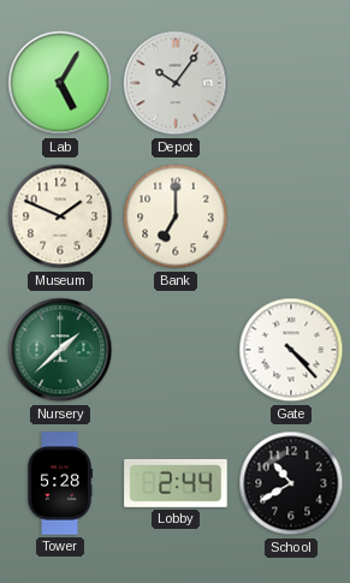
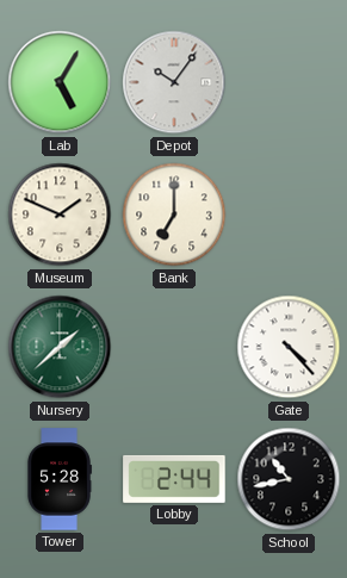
School: 10:40 -> 10:43
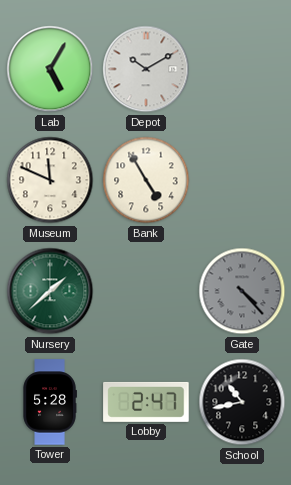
Depot: 10:06 -> 10:10
Museum: 1:49 -> 11:49
Bank: 7:00 -> 4:55
Gate dial: white -> grey
Lobby: 2:44 -> 2:47
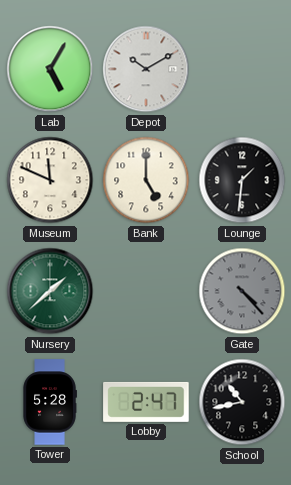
Bank: 4:55 -> 5:00
Lounge: none -> 1:31
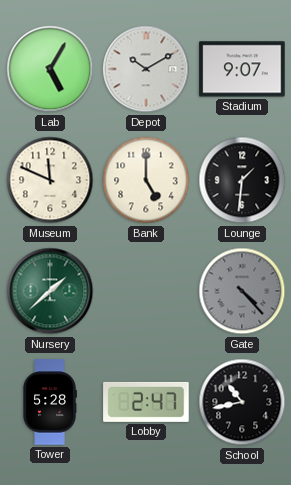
Stadium: none -> 9:07
